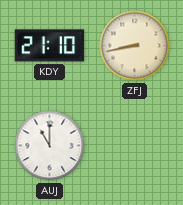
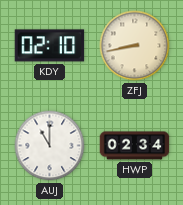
KDY: 21:10 -> 02:10
HWP: none -> 02:34
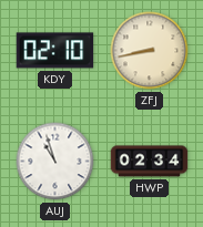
AUJ: 11:00 -> 10:57
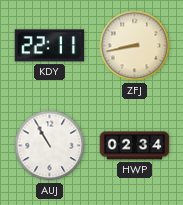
KDY: 02:10 -> 22:11
AUJ: 10:57 -> 10:55
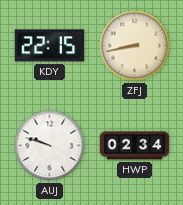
KDY: 22:11 -> 22:15
AUJ: 10:55 -> 9:48
